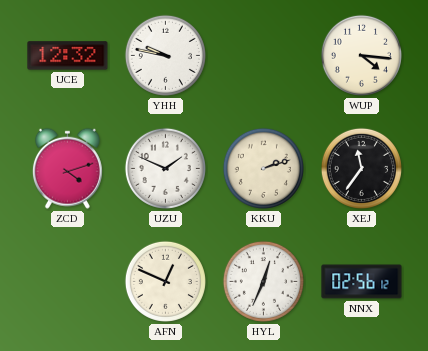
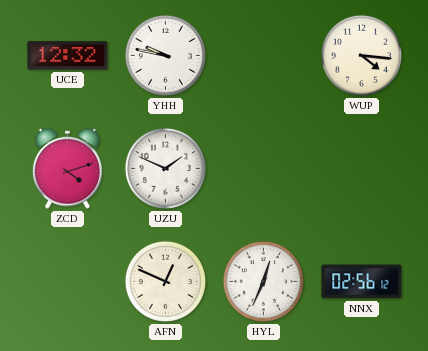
KKU: 2:12 -> none
XEJ: 11:36 -> none
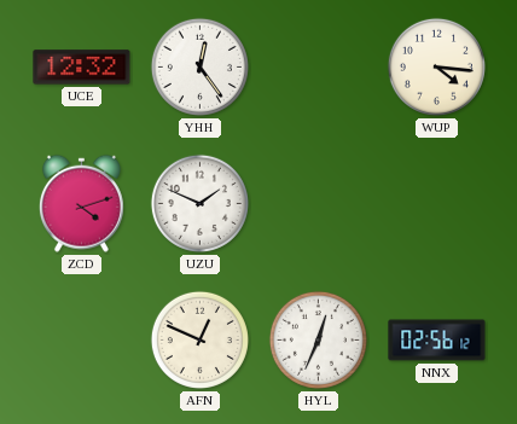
YHH: 9:47 -> 12:24
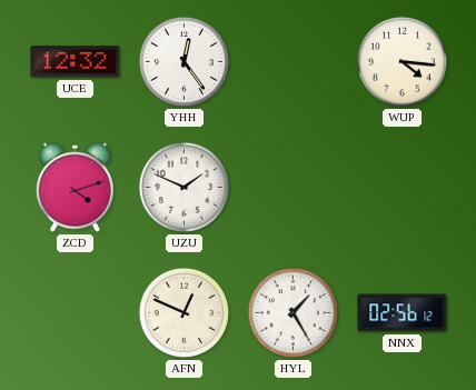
HYL: 12:34 -> 1:25
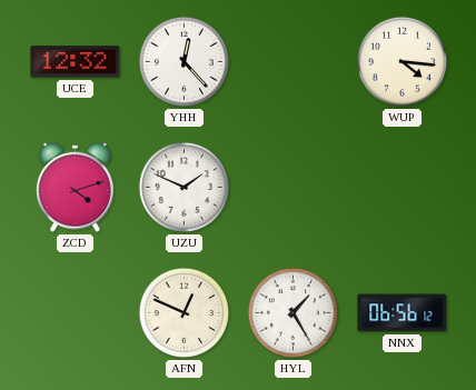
YHH: 12:24 -> 12:23
NNX: 02:56 -> 06:56
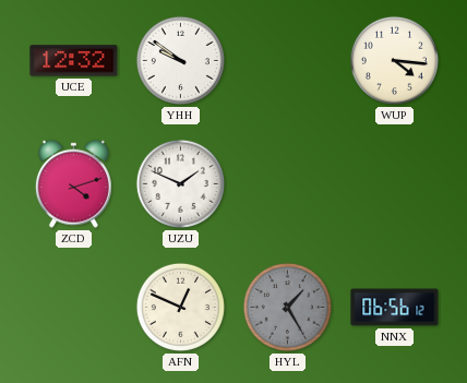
YHH: 12:23 -> 9:51
HYL dial: white -> grey
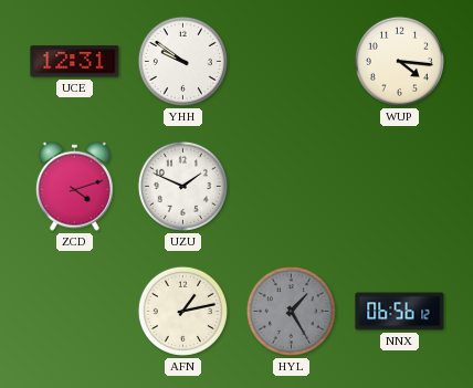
UCE: 12:32 -> 12:31
AFN: 12:49 -> 1:13
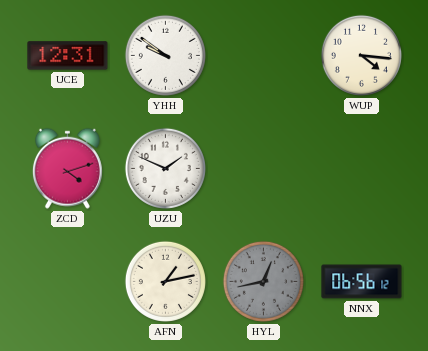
HYL: 1:25 -> 12:43
